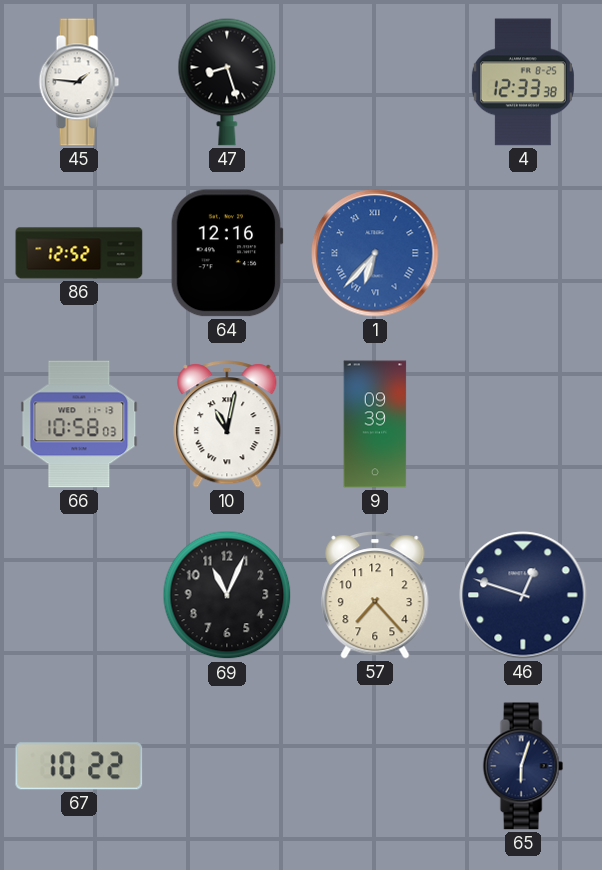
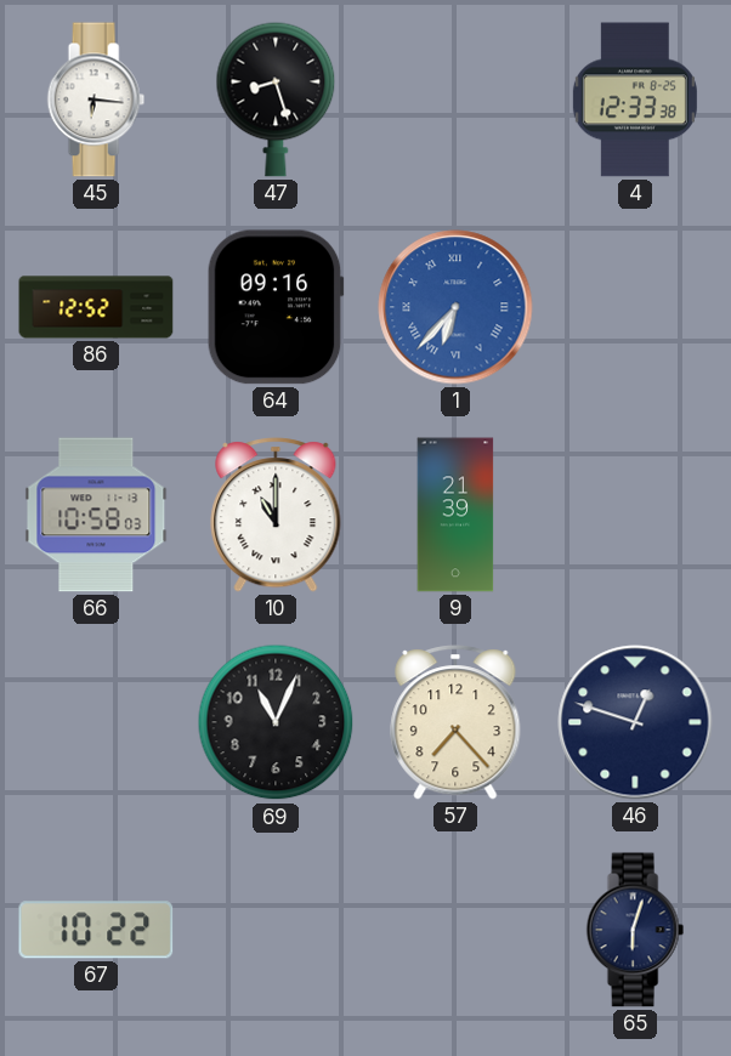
45: 1:46 -> 6:16
64: 12:16 -> 09:16
10: 11:02 -> 11:00
9: 09:39 -> 21:39
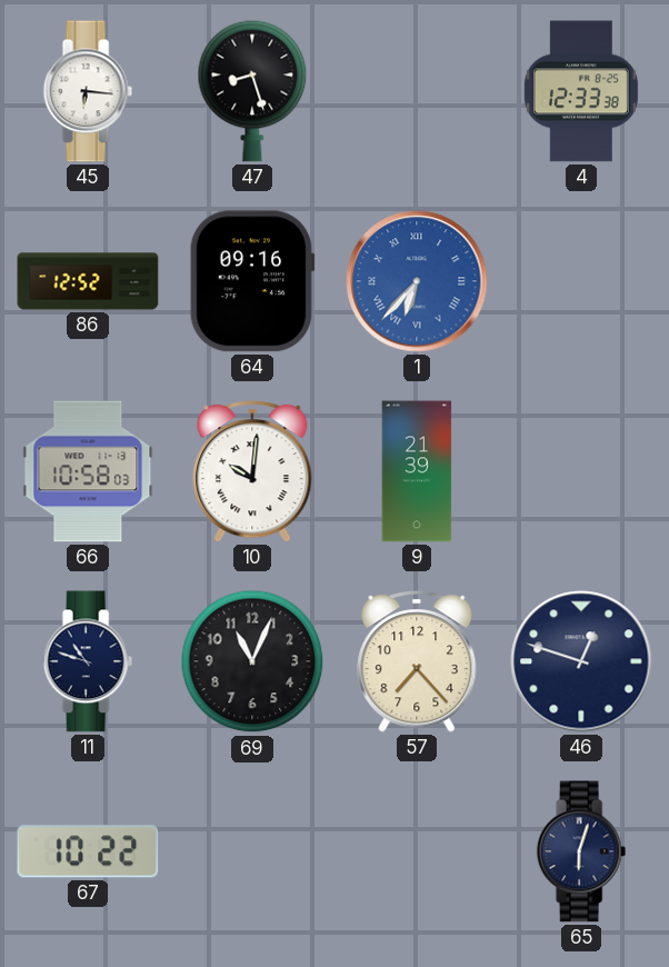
10: 11:00 -> 10:01
11: none -> 10:48
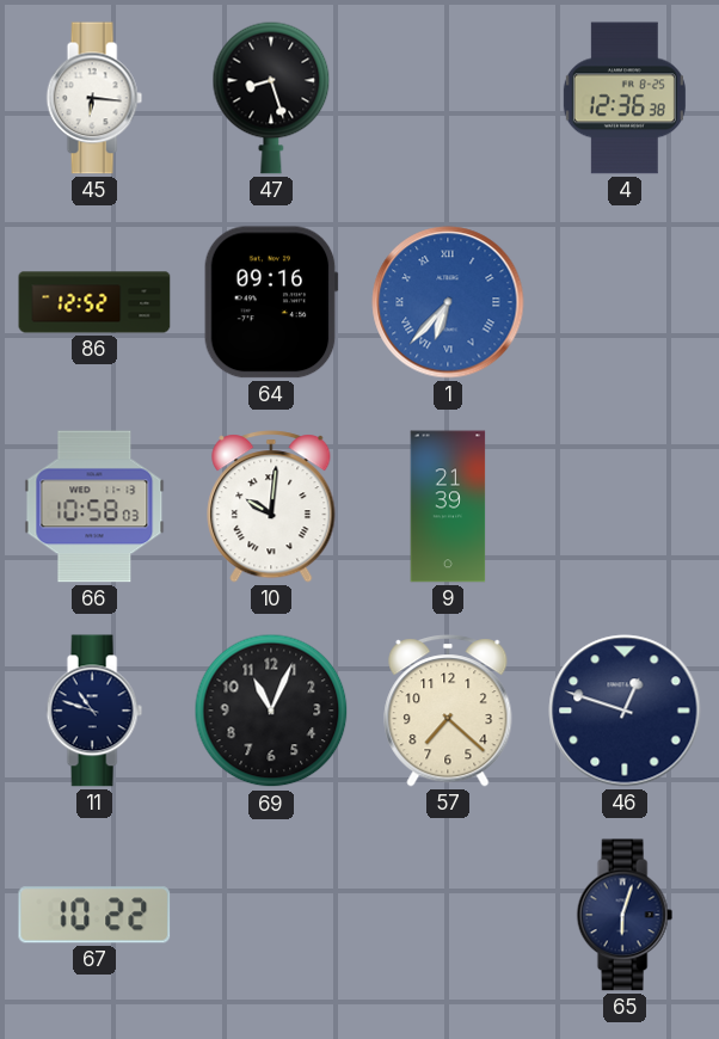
4: 12:33 -> 12:36
57: 7:23 -> 7:22
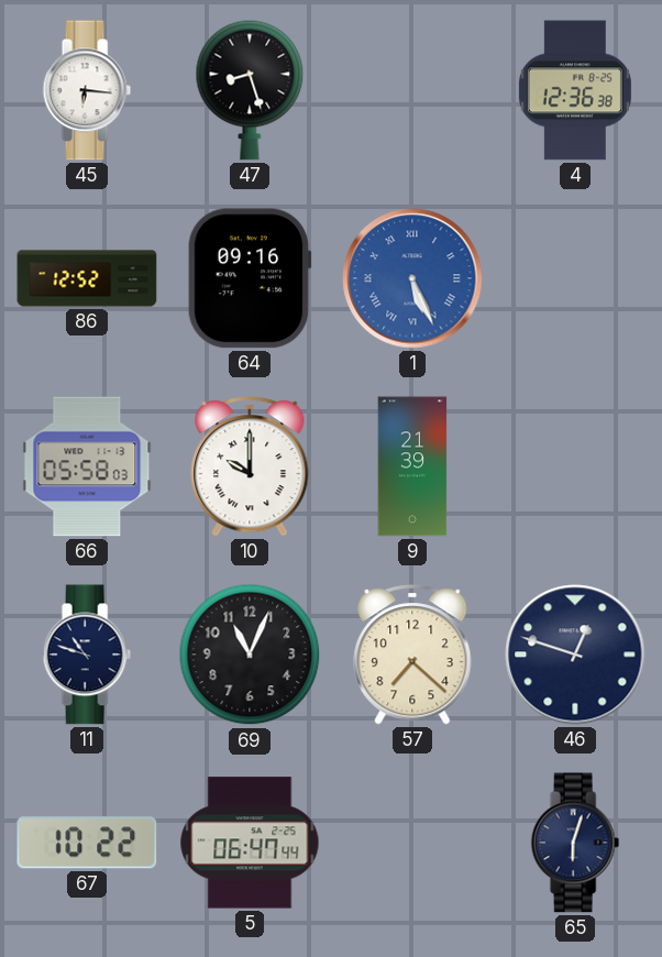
1: 6:37 -> 5:26
66: 10:58 -> 05:58
10: 10:01 -> 10:00
5: none -> 06:47
